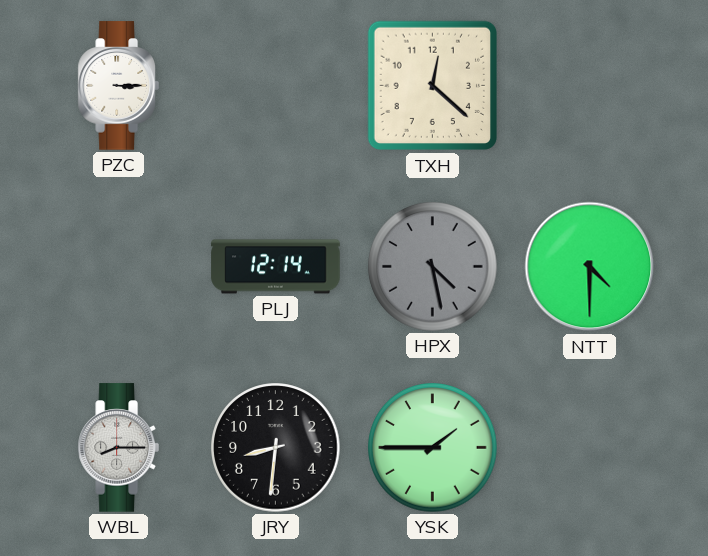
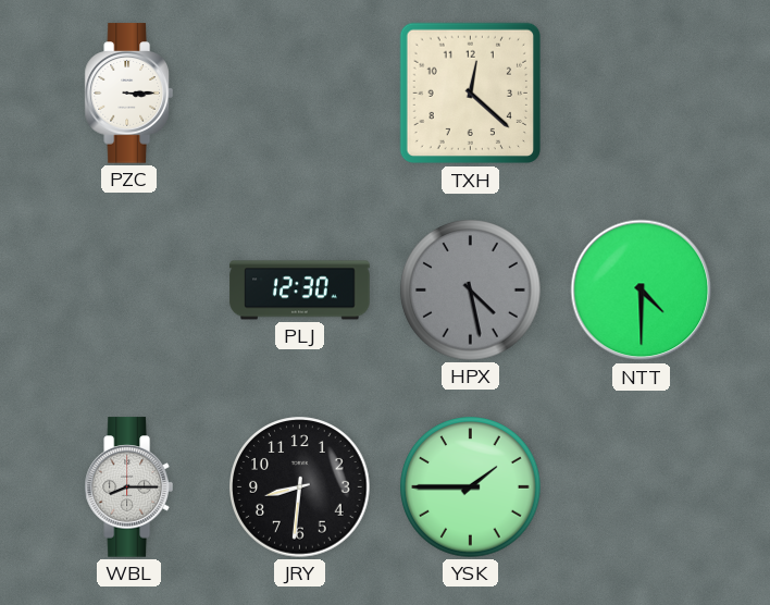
PLJ: 12:14 -> 12:30
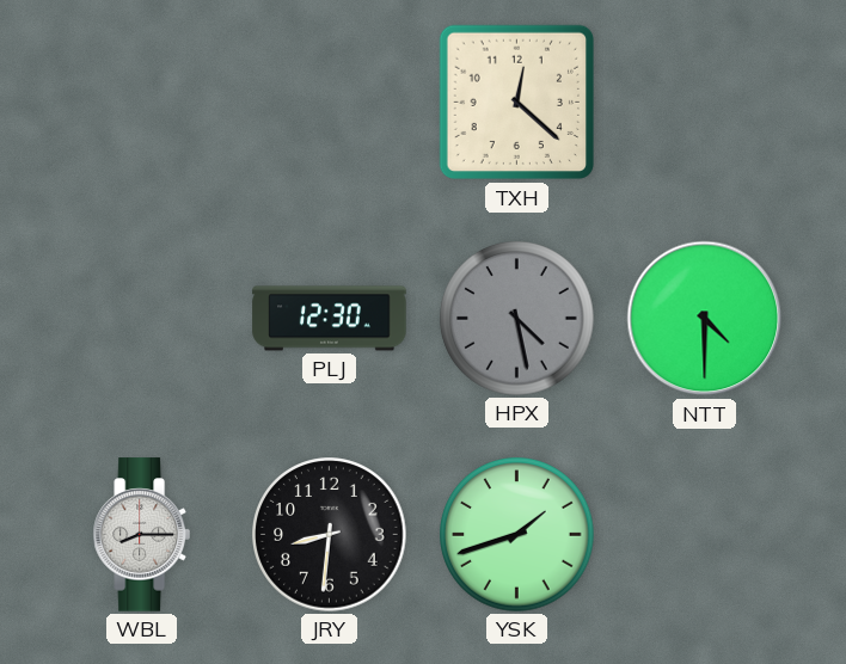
PZC: 3:15 -> none
YSK: 1:45 -> 1:42
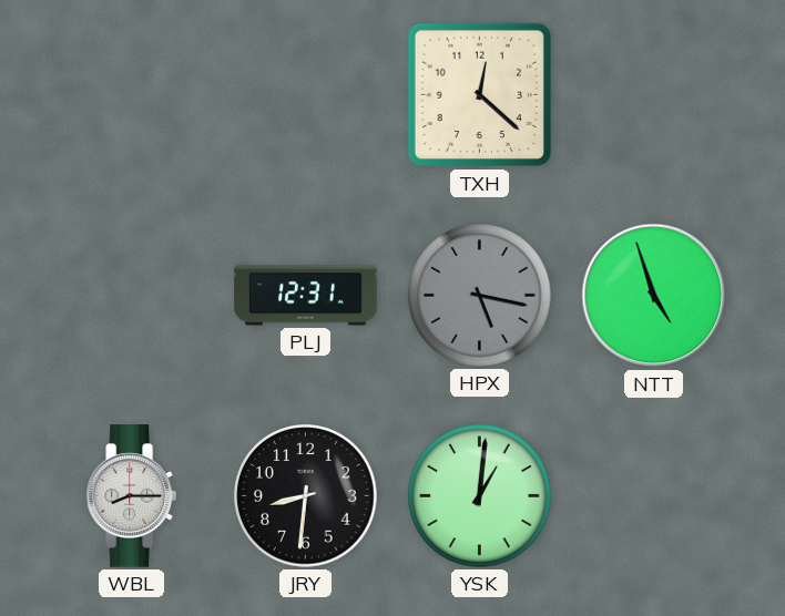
PLJ: 12:30 -> 12:31
HPX: 4:28 -> 5:17
NTT: 4:30 -> 4:57
YSK: 1:42 -> 1:01
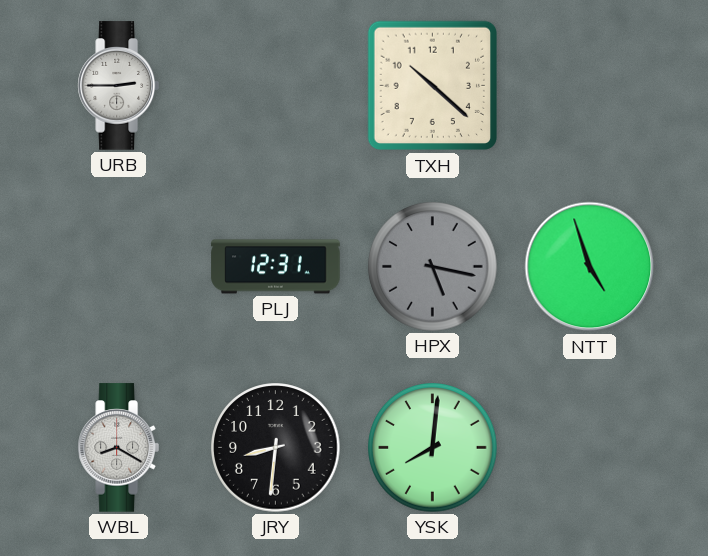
URB: none -> 2:45
TXH: 12:22 -> 10:22
WBL: 8:15 -> 8:20
YSK: 1:01 -> 8:01
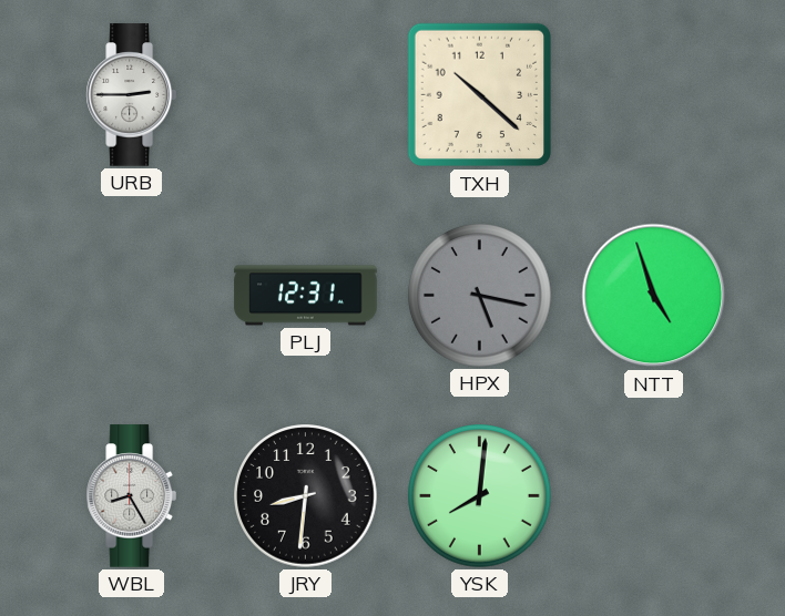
WBL: 8:20 -> 8:25
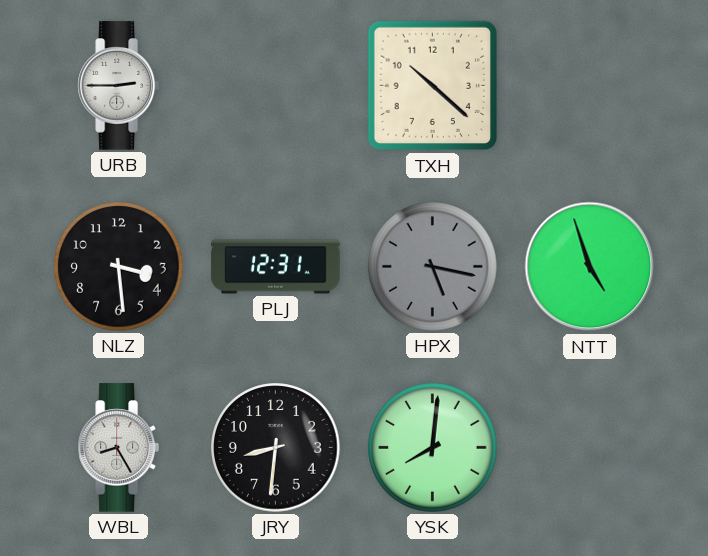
NLZ: none -> 3:29
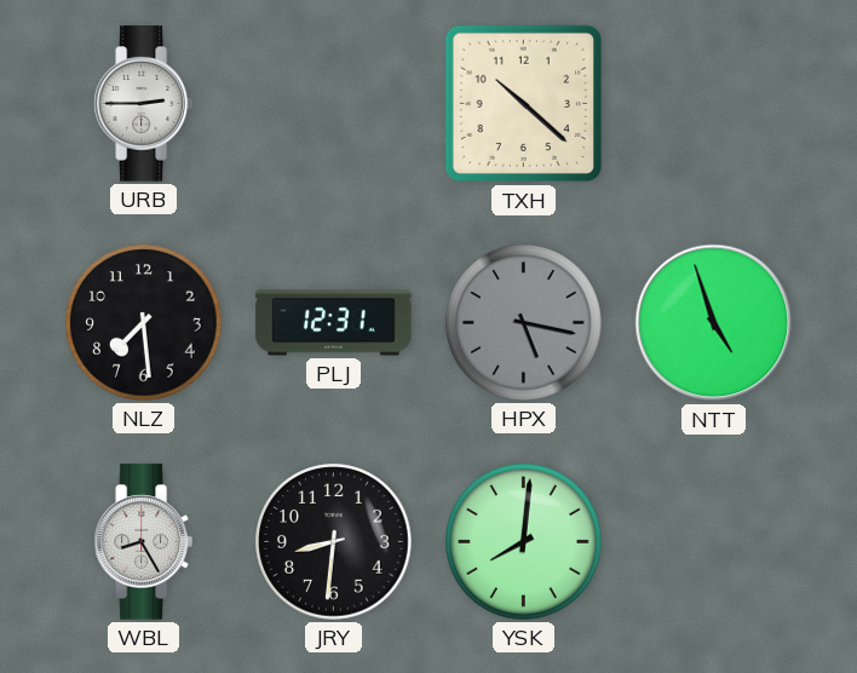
NLZ: 3:29 -> 7:29
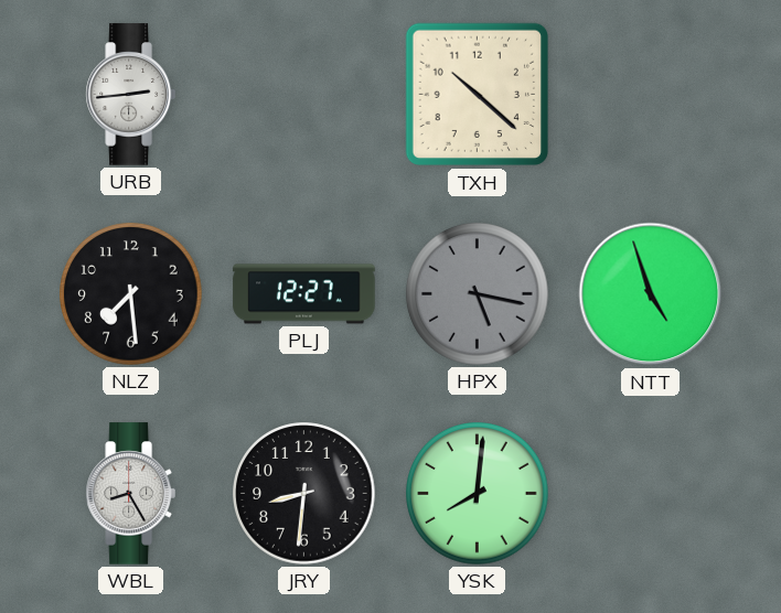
URB: 2:45 -> 2:44
PLJ: 12:31 -> 12:27
